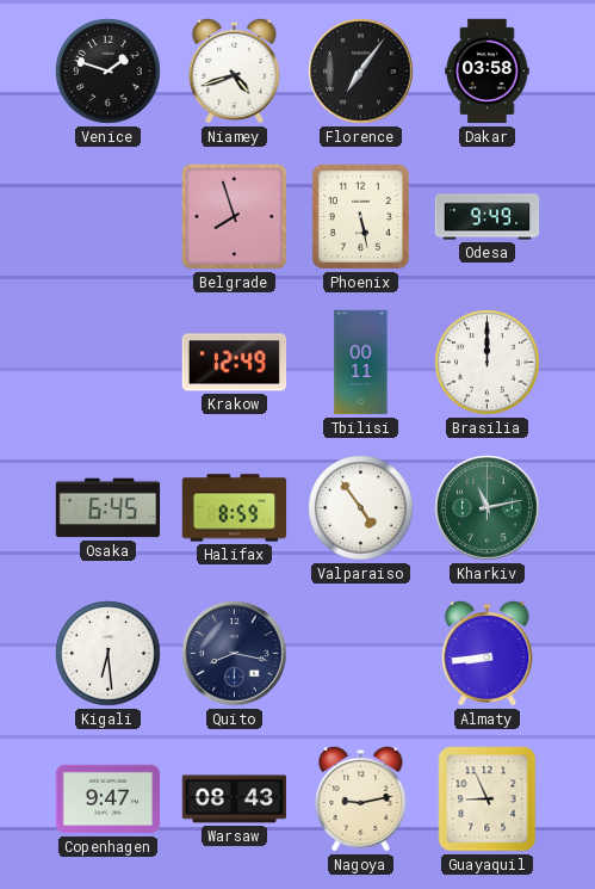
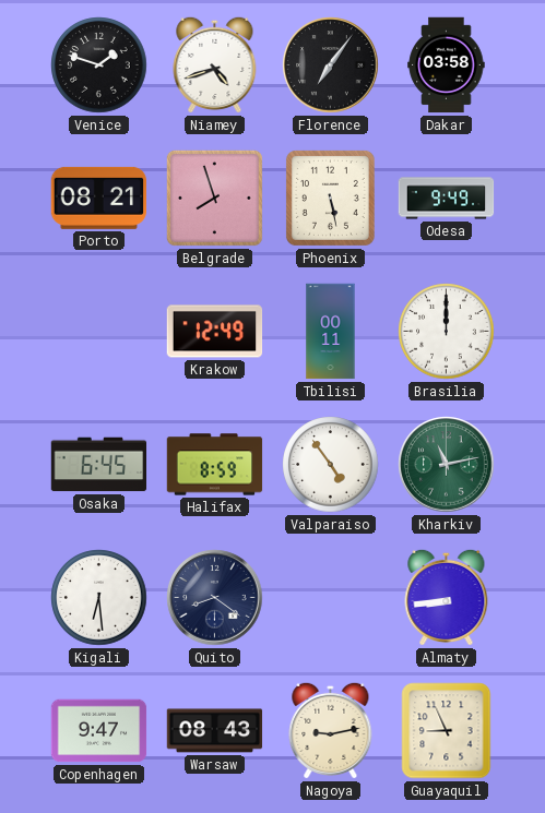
Porto: none -> 08:21
Quito: 8:17 -> 8:21
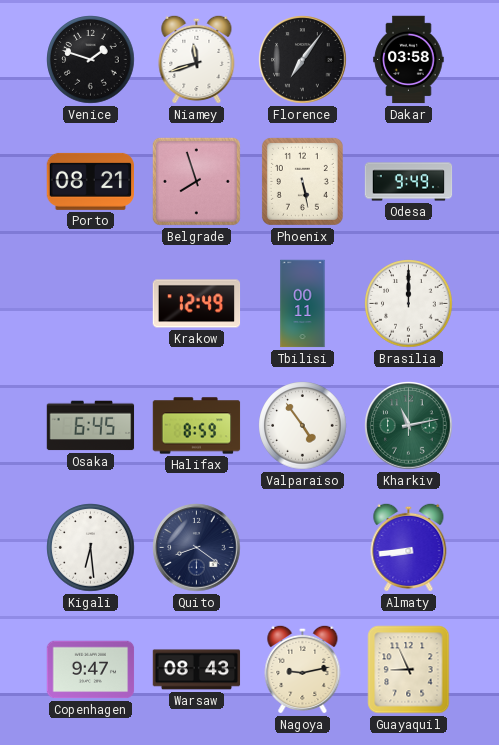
Niamey: 4:42 -> 11:42
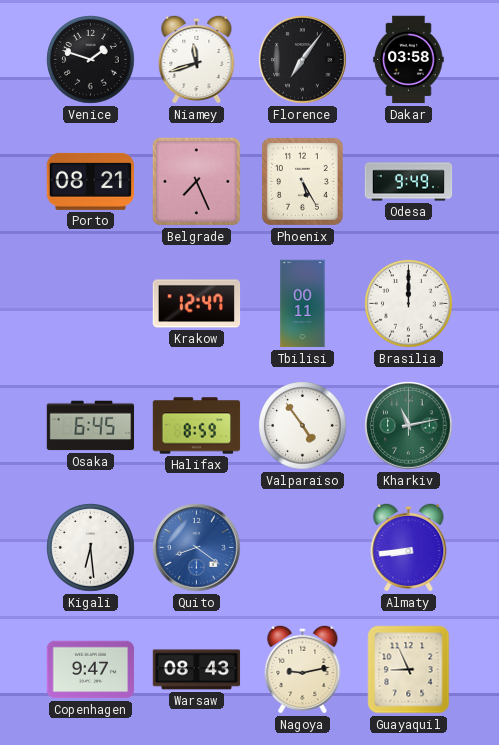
Belgrade: 7:57 -> 7:26
Phoenix: 5:28 -> 5:25
Krakow: 12:49 -> 12:47
Quito dial: navy -> blue
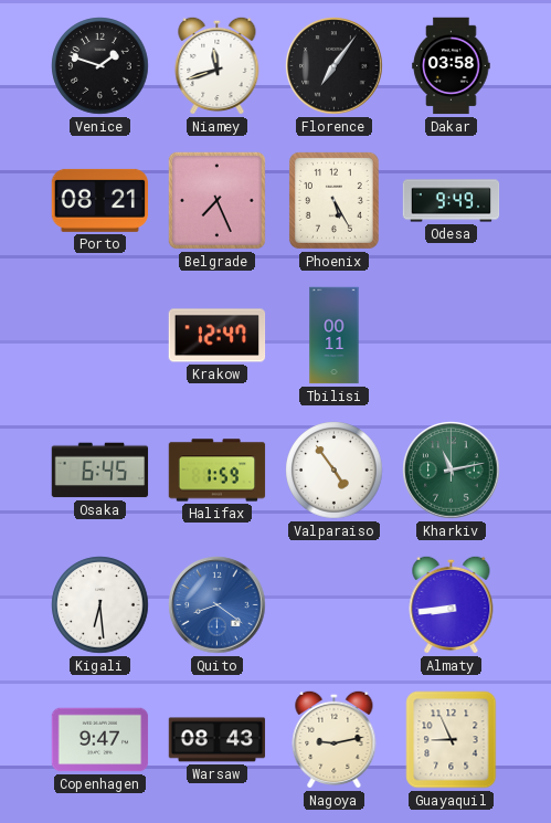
Brasilia: 12:00 -> none
Halifax: 8:59 -> 1:59
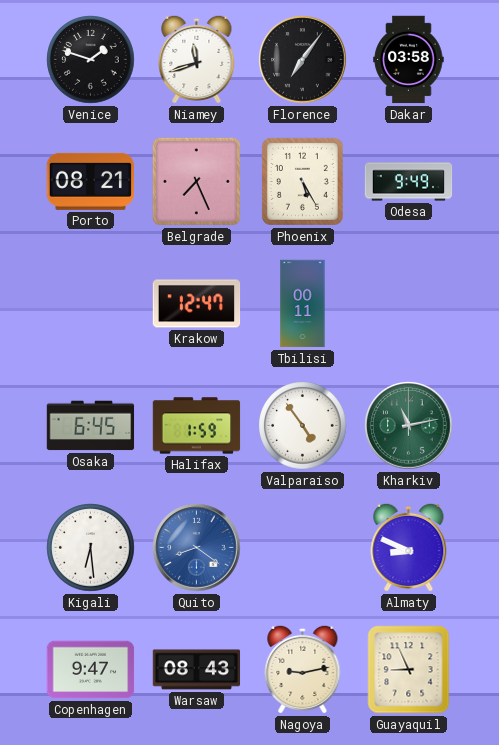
Almaty: 8:44 -> 8:49
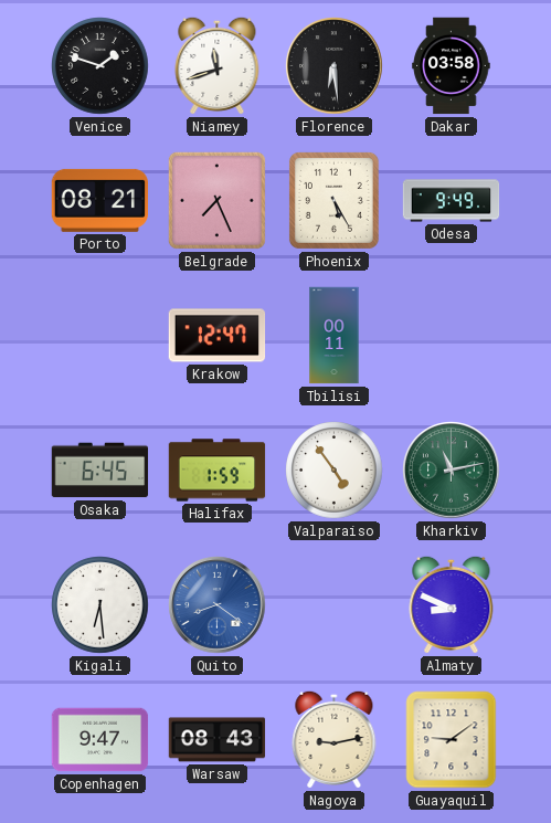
Florence: 7:06 -> 6:29
Guayaquil: 8:56 -> 9:09
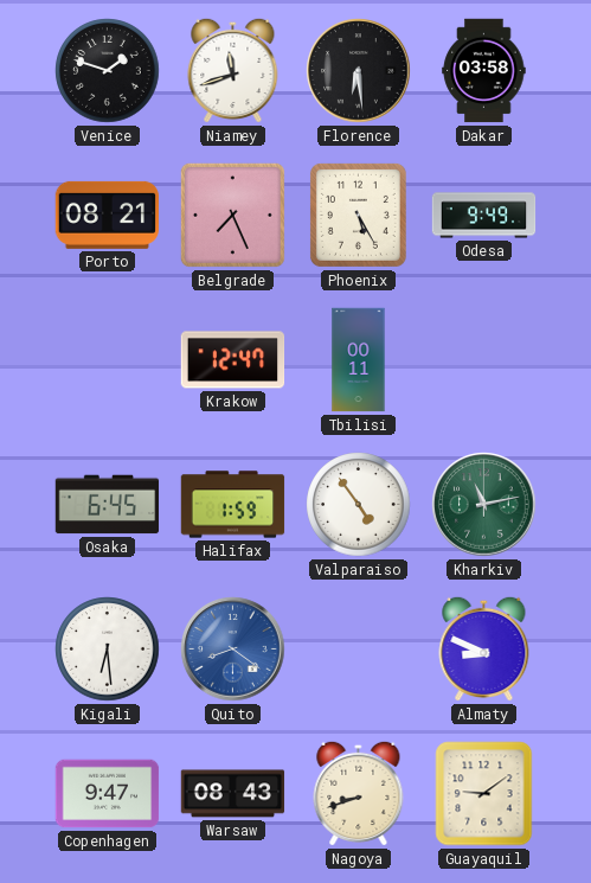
Nagoya: 9:13 -> 8:42
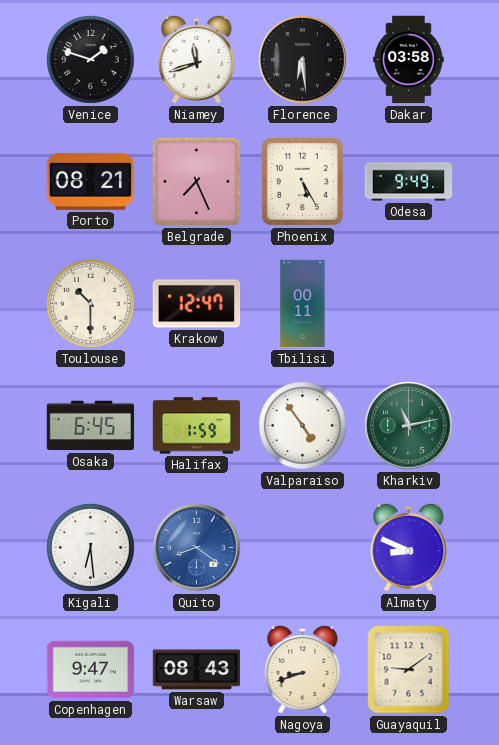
Toulouse: none -> 10:30
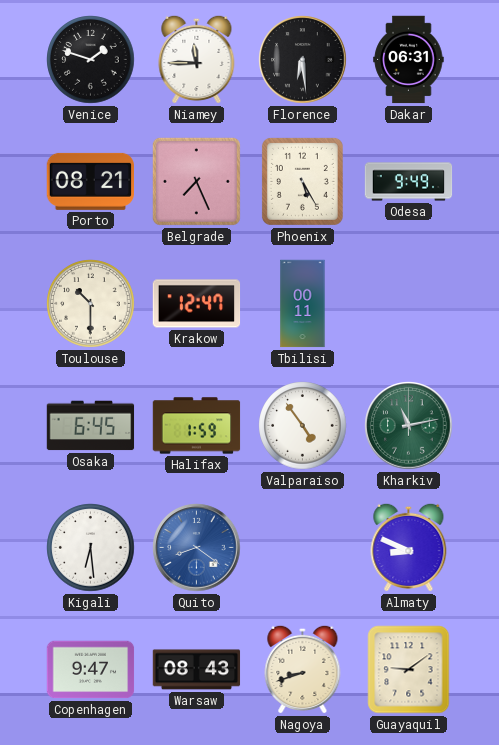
Niamey: 11:42 -> 11:45
Dakar: 03:58 -> 06:31
